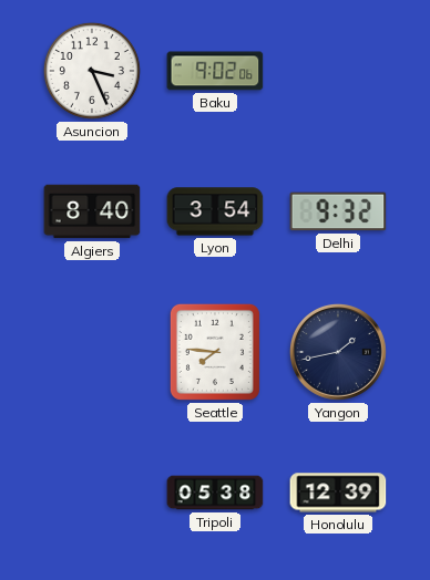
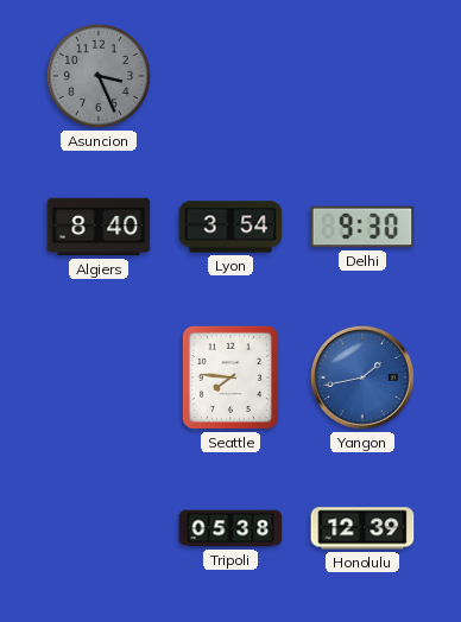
Asuncion dial: white -> grey
Baku: 9:02 -> none
Delhi: 9:32 -> 9:30
Yangon dial: navy -> blue
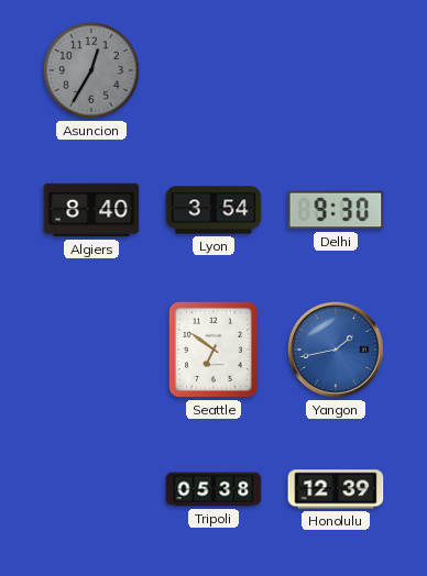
Asuncion: 3:26 -> 12:35
Seattle: 7:46 -> 6:51
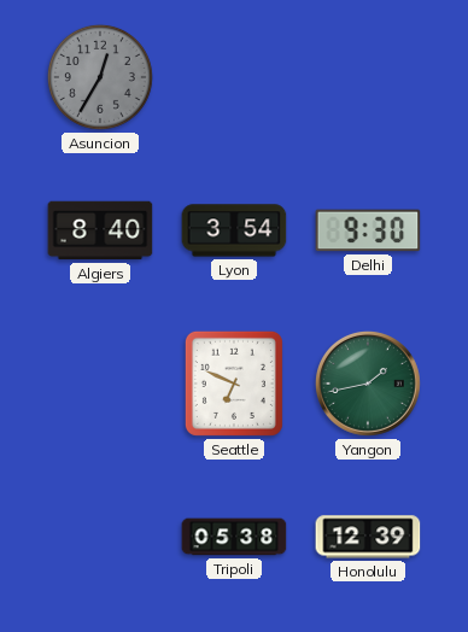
Seattle: 6:51 -> 6:49
Yangon dial: blue -> green
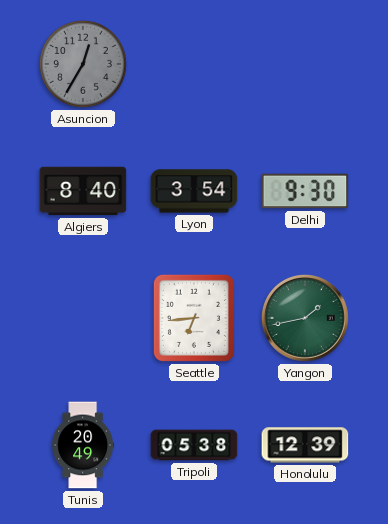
Seattle: 6:49 -> 6:44
Tunis: none -> 20:49
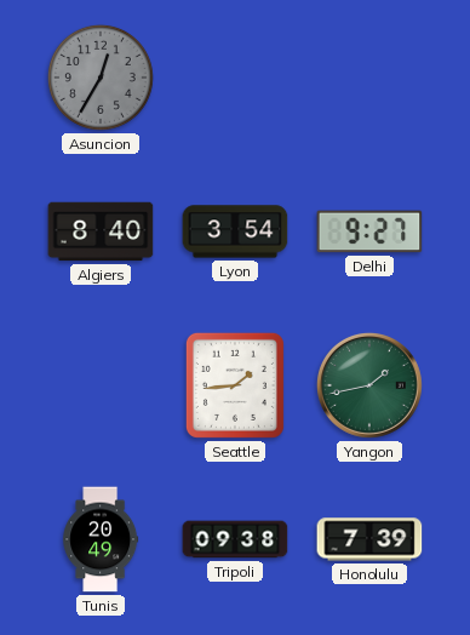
Delhi: 9:30 -> 9:27
Seattle: 6:44 -> 1:44
Tripoli: 05:38 -> 09:38
Honolulu: 12:39 -> 7:39
